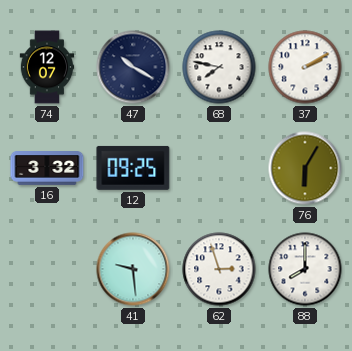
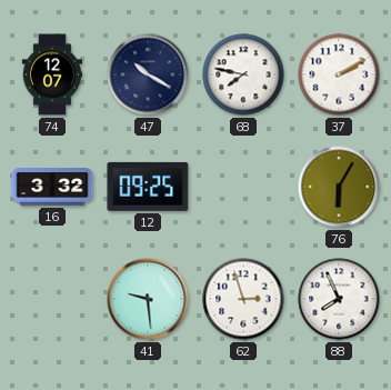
88: 8:00 -> 7:56
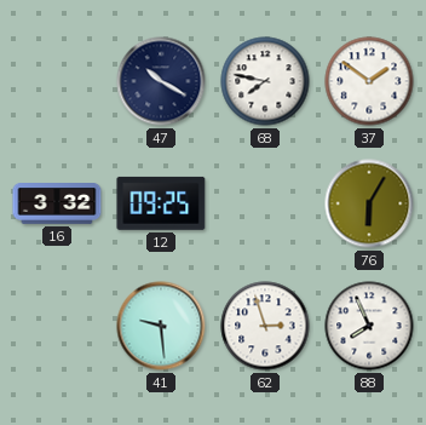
74: 12:07 -> none
37: 2:10 -> 1:51
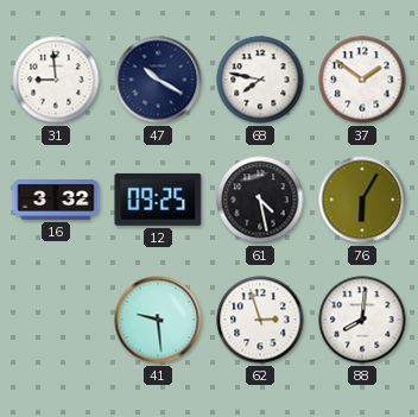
31: none -> 8:59
61: none -> 4:28
88: 7:56 -> 8:01
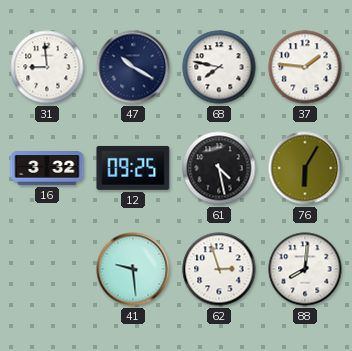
37: 1:51 -> 1:46
